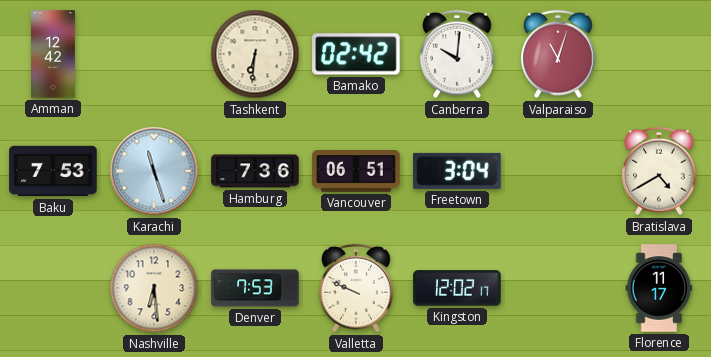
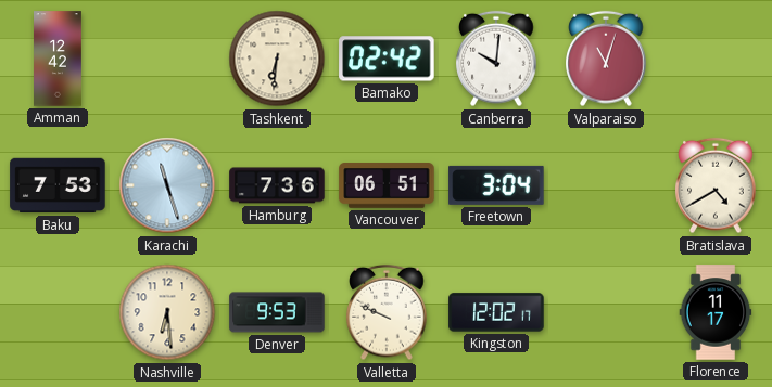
Denver: 7:53 -> 9:53
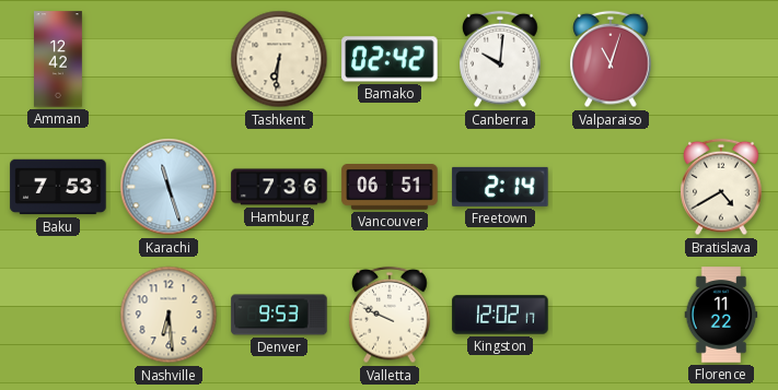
Freetown: 3:04 -> 2:14
Florence: 11:17 -> 11:22
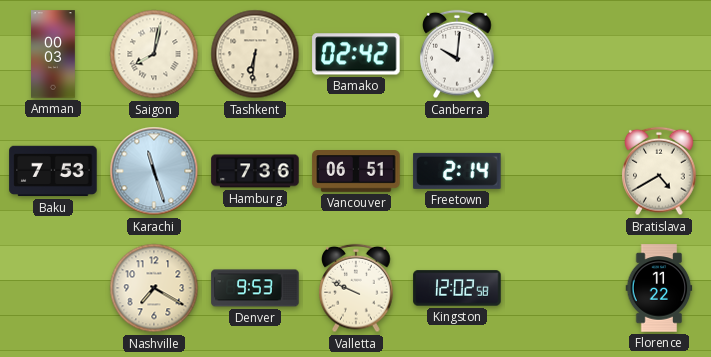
Amman: 12:42 -> 00:03
Saigon: none -> 8:02
Valparaiso: 11:03 -> none
Nashville: 6:29 -> 7:20
Kingston: 12:02:17 -> 12:02:58
